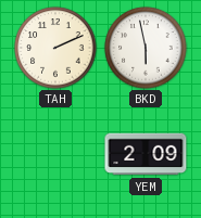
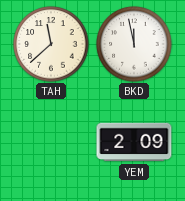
TAH: 2:11 -> 11:38
BKD: 5:58 -> 11:58
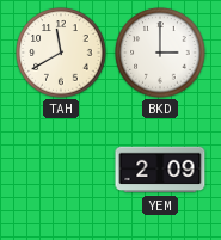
TAH: 11:38 -> 11:40
BKD: 11:58 -> 3:00
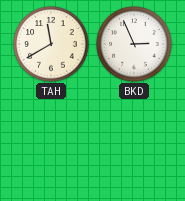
BKD: 3:00 -> 2:56
YEM: 2:09 -> none
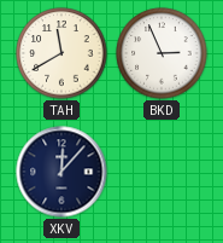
XKV: none -> 12:07
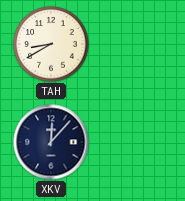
TAH: 11:40 -> 8:40
BKD: 2:56 -> none
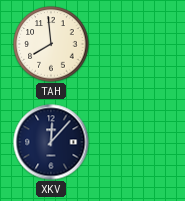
TAH: 8:40 -> 7:59
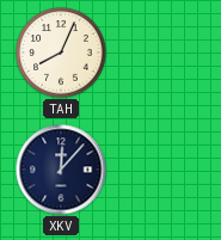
TAH: 7:59 -> 8:04
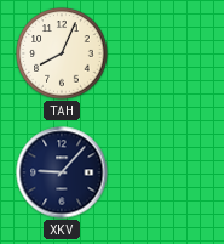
XKV: 12:07 -> 9:07
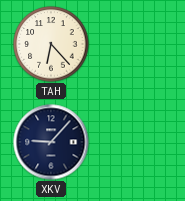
TAH: 8:04 -> 6:23
